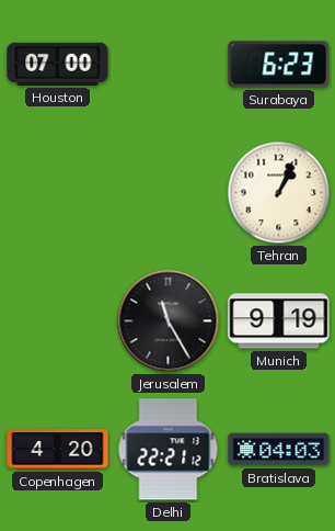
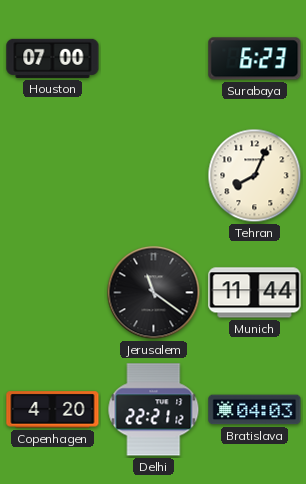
Tehran: 1:04 -> 8:04
Jerusalem: 11:25 -> 11:21
Munich: 9:19 -> 11:44
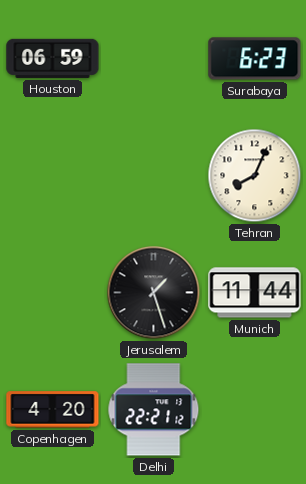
Houston: 07:00 -> 06:59
Jerusalem: 11:21 -> 1:27
Bratislava: 04:03 -> none
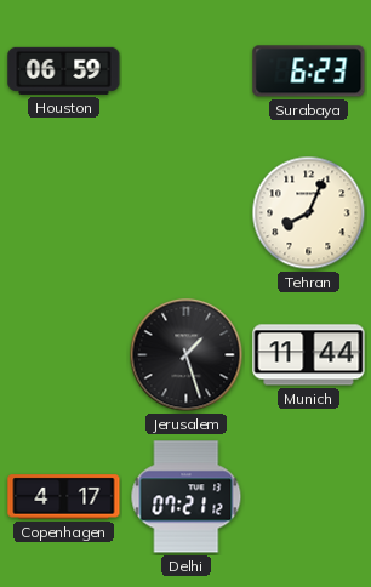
Copenhagen: 4:20 -> 4:17
Delhi: 22:21 -> 07:21
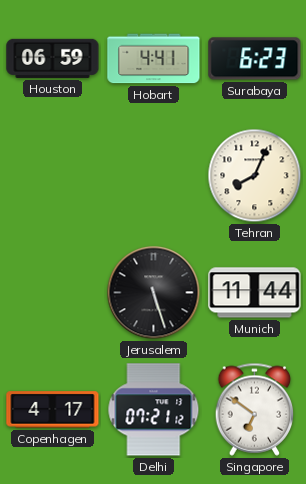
Hobart: none -> 4:41
Jerusalem: 1:27 -> 5:27
Singapore: none -> 6:51
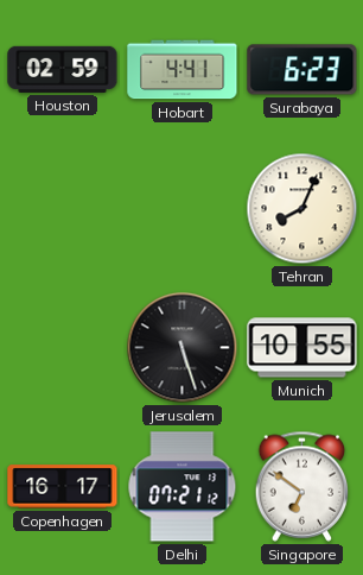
Houston: 06:59 -> 02:59
Munich: 11:44 -> 10:55
Copenhagen: 4:17 -> 16:17
